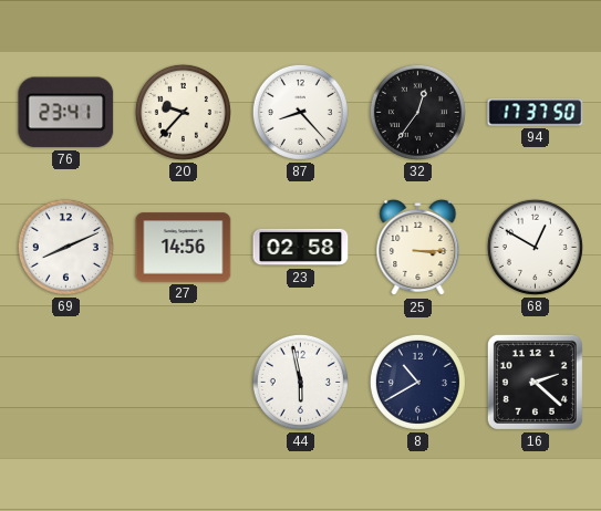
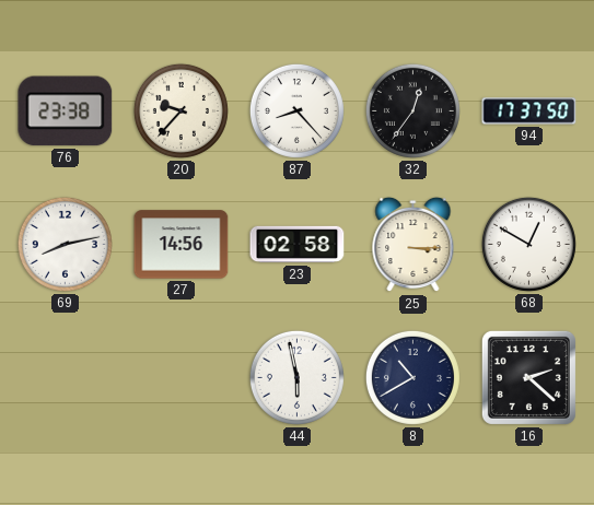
76: 23:41 -> 23:38
69: 8:11 -> 8:13
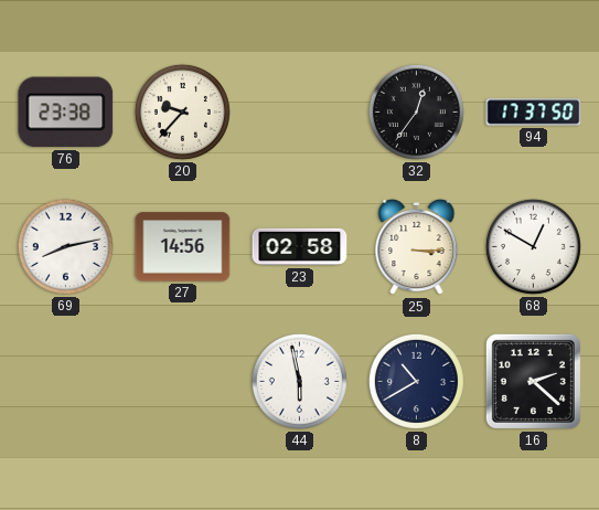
87: 8:23 -> none
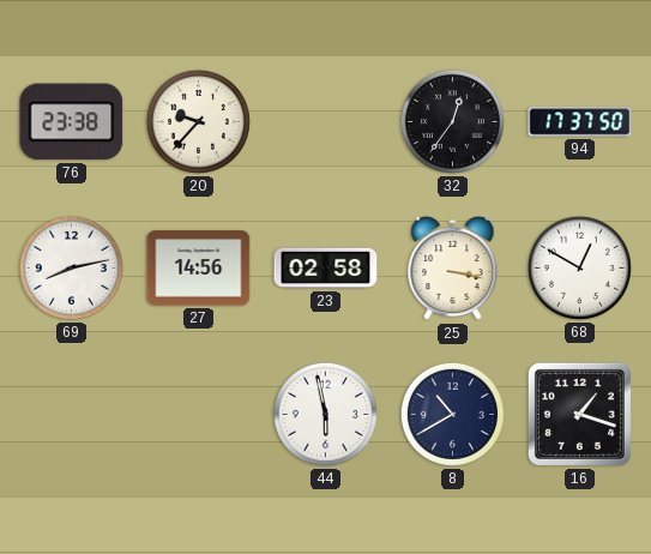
25: 3:15 -> 3:17
16: 2:22 -> 1:18
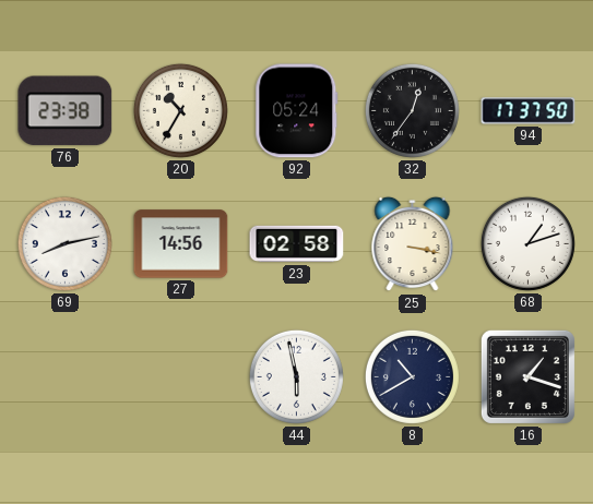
20: 9:37 -> 10:35
92: none -> 05:24
68: 12:50 -> 1:12
